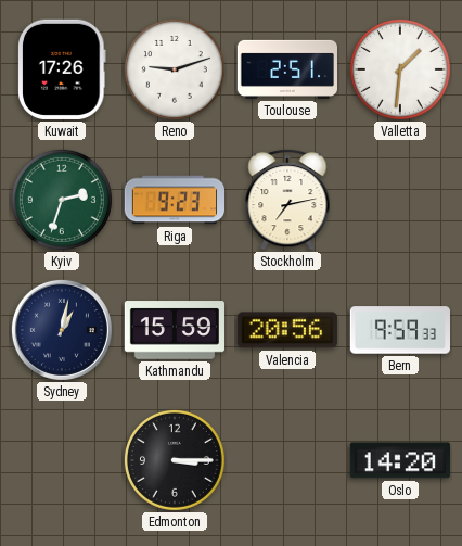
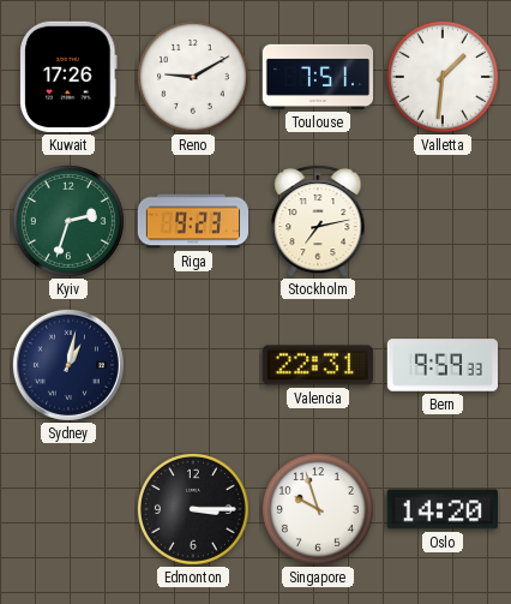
Reno: 9:12 -> 9:10
Toulouse: 2:51 -> 7:51
Kathmandu: 15:59 -> none
Valencia: 20:56 -> 22:31
Singapore: none -> 9:57
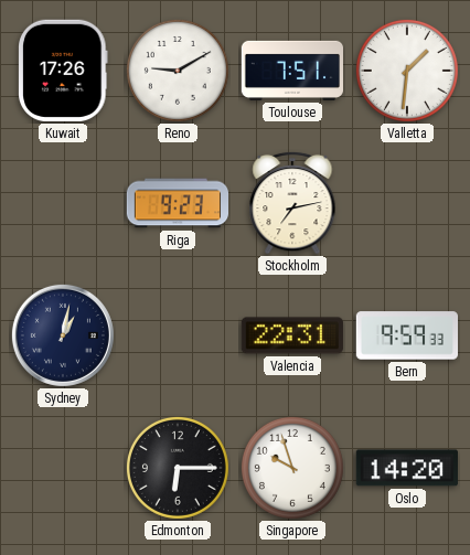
Kyiv: 2:33 -> none
Edmonton: 3:15 -> 6:15
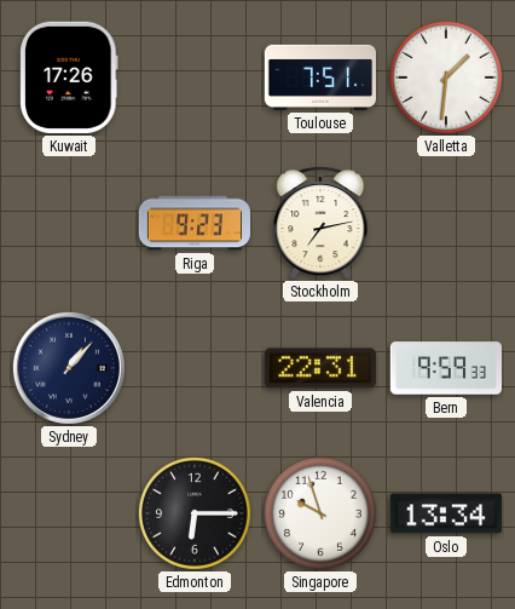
Reno: 9:10 -> none
Sydney: 1:02 -> 1:07
Oslo: 14:20 -> 13:34
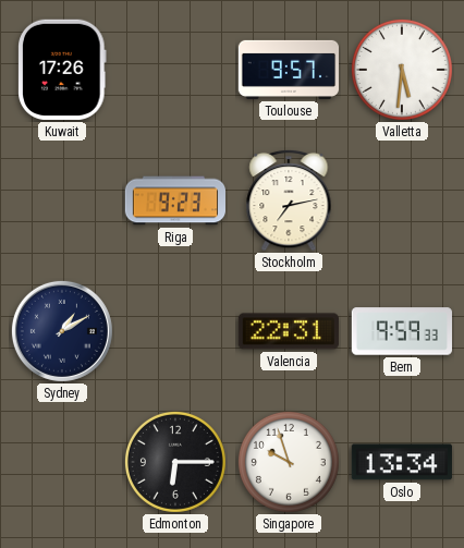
Toulouse: 7:51 -> 9:57
Valletta: 1:31 -> 5:31
Sydney: 1:07 -> 1:10
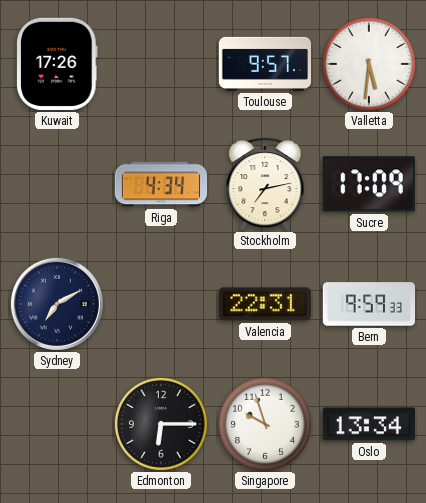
Riga: 9:23 -> 4:34
Sucre: none -> 17:09
Sydney: 1:10 -> 7:10
